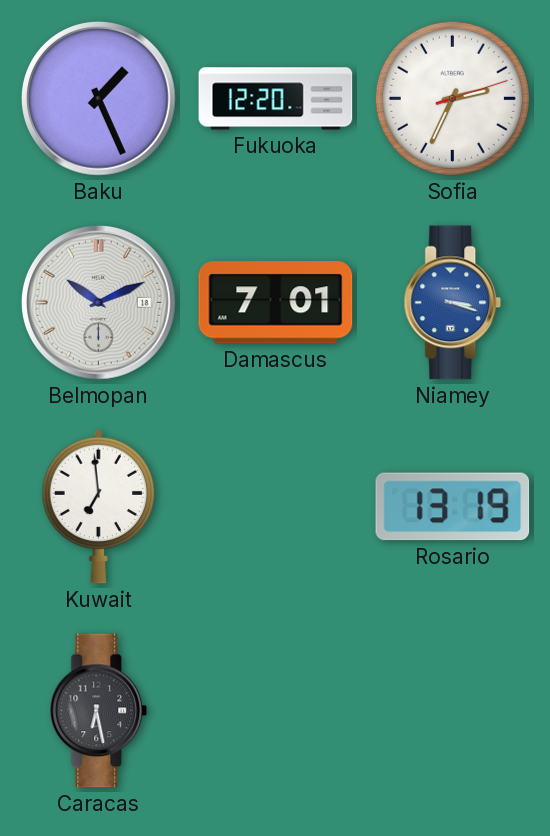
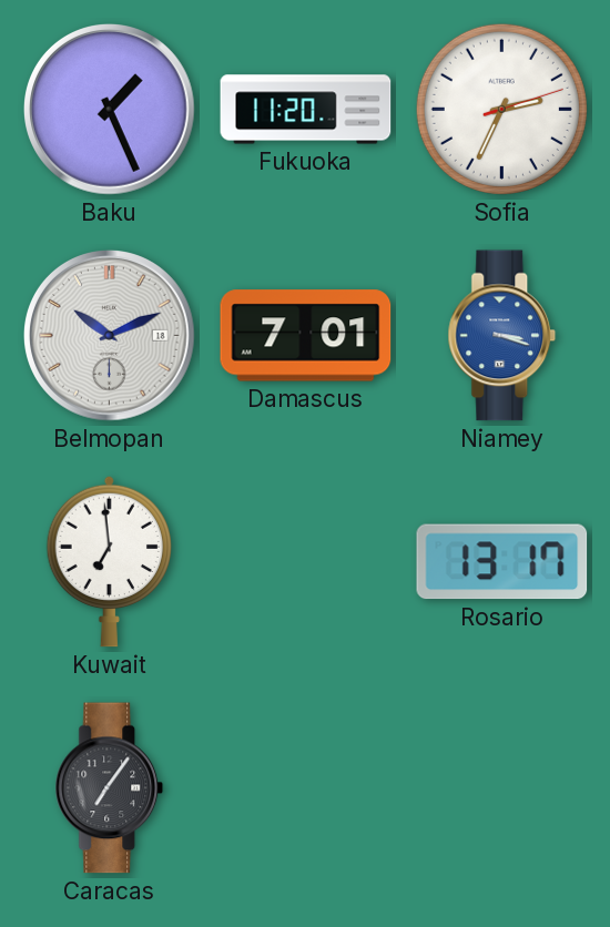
Fukuoka: 12:20 -> 11:20
Rosario: 13:19 -> 13:17
Caracas: 6:28 -> 7:06
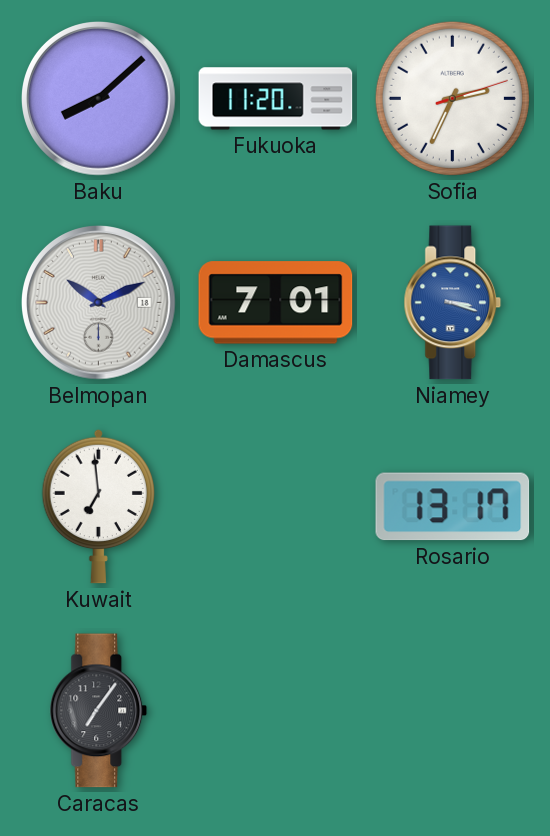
Baku: 1:26 -> 8:08
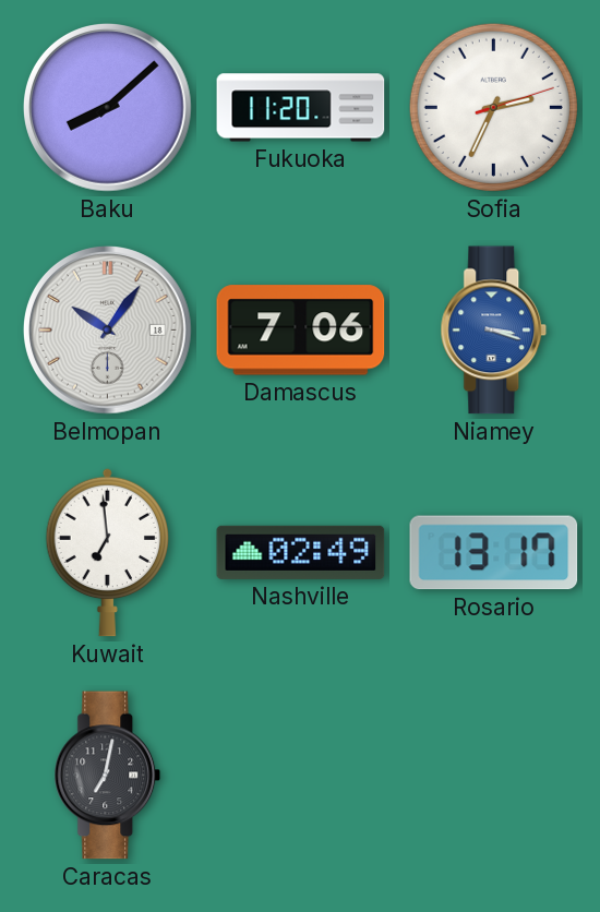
Belmopan: 10:11 -> 10:06
Damascus: 7:01 -> 7:06
Nashville: none -> 02:49
Caracas: 7:06 -> 7:02
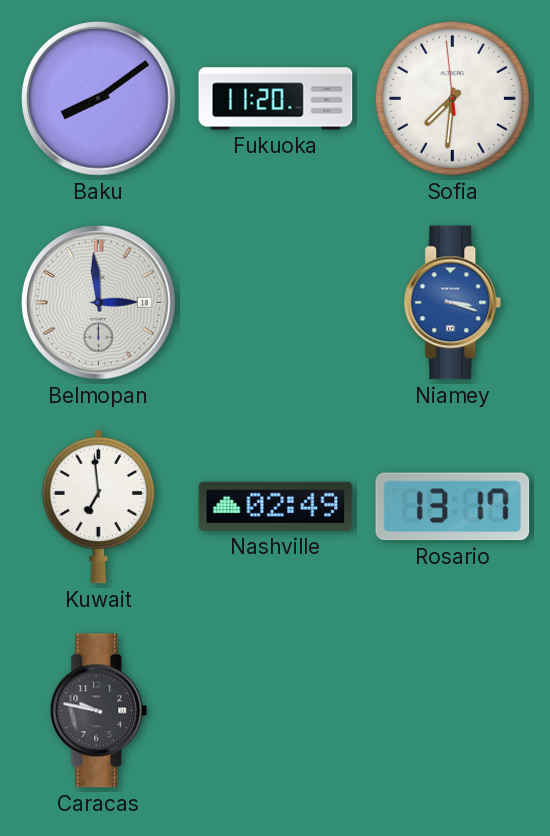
Baku: 8:08 -> 8:09
Sofia: 2:34 -> 7:30
Belmopan: 10:06 -> 2:59
Damascus: 7:06 -> none
Caracas: 7:02 -> 9:47
